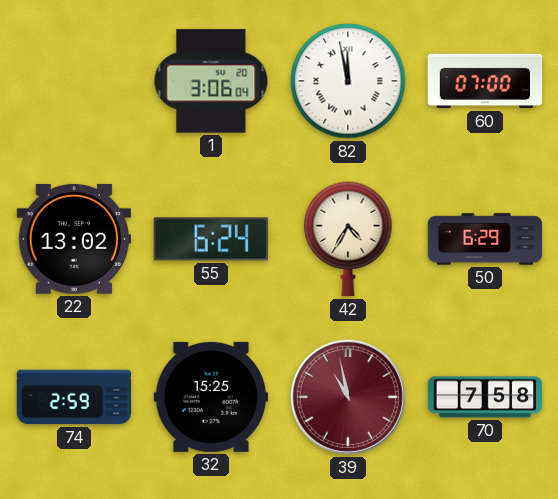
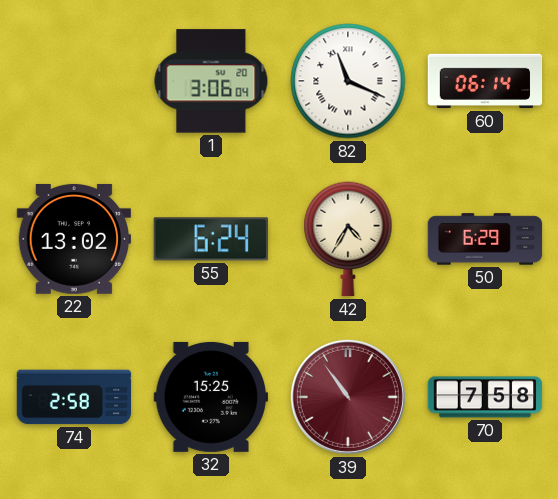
82: 11:58 -> 11:19
60: 07:00 -> 06:14
74: 2:59 -> 2:58
39: 10:58 -> 10:54
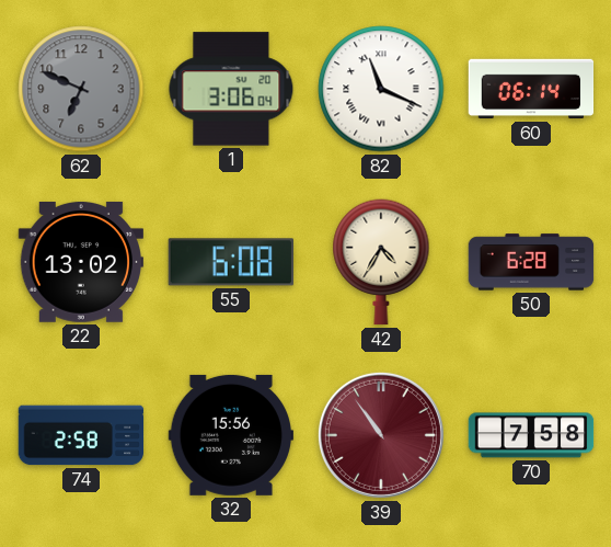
62: none -> 6:49
55: 6:24 -> 6:08
50: 6:29 -> 6:28
32: 15:25 -> 15:56
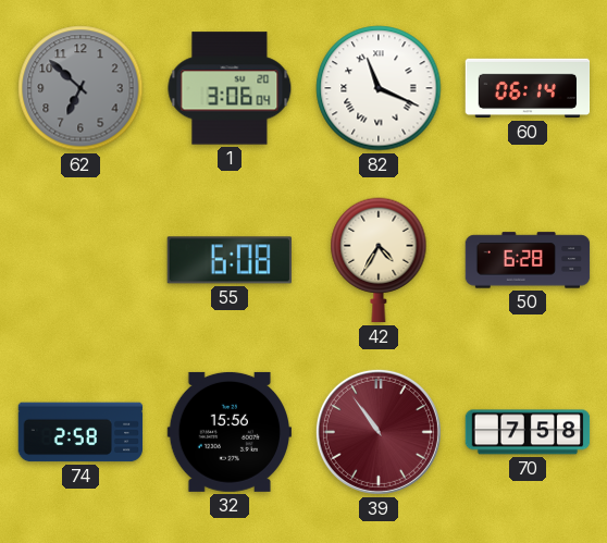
62: 6:49 -> 6:52
22: 13:02 -> none
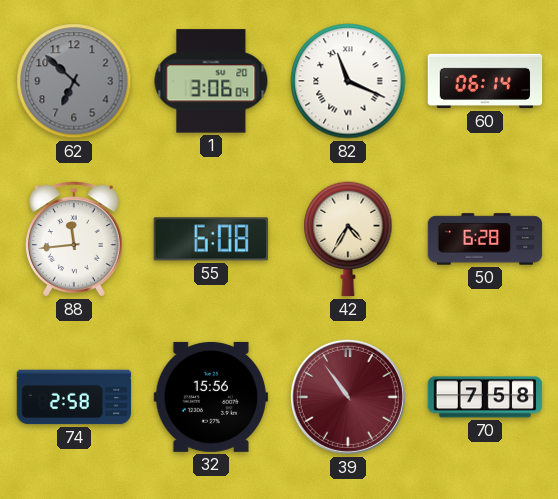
88: none -> 11:44
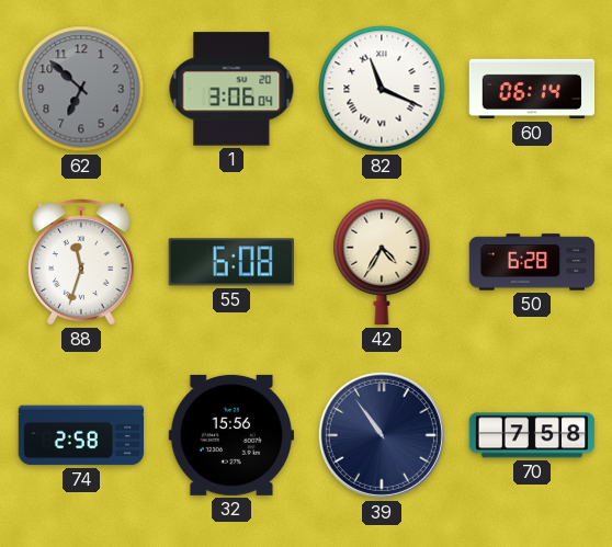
88: 11:44 -> 11:33
39 dial: burgundy -> navy
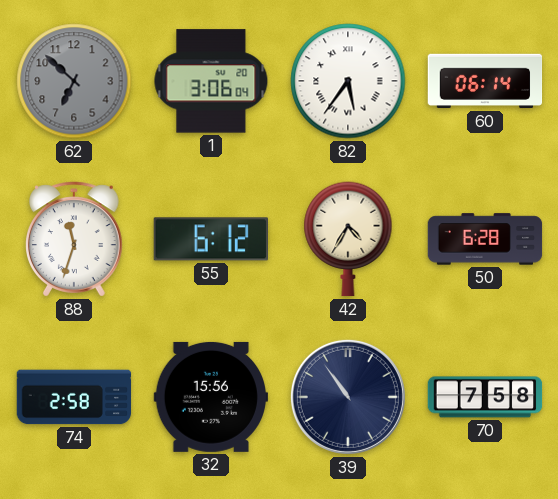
82: 11:19 -> 5:36
55: 6:08 -> 6:12
